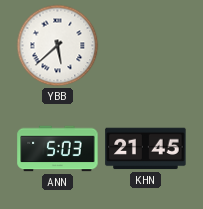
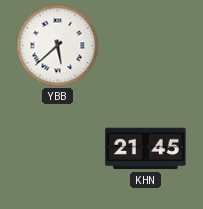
ANN: 5:03 -> none
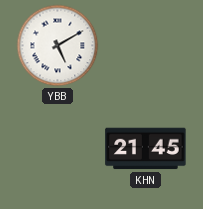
YBB: 5:38 -> 5:10
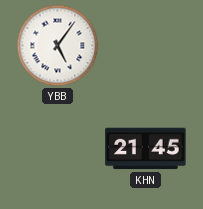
YBB: 5:10 -> 5:06
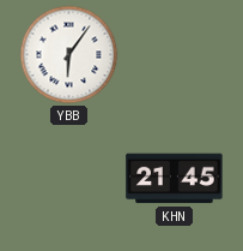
YBB: 5:06 -> 6:06
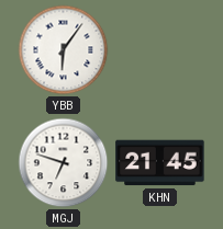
MGJ: none -> 6:48
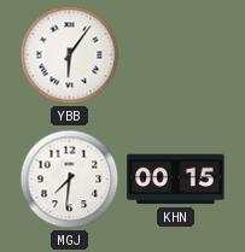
MGJ: 6:48 -> 7:31
KHN: 21:45 -> 00:15
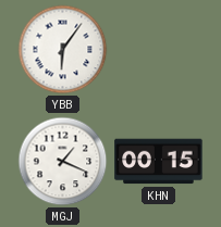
MGJ: 7:31 -> 1:19
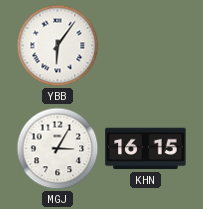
MGJ: 1:19 -> 3:05
KHN: 00:15 -> 16:15
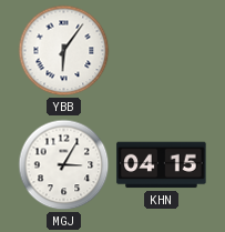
KHN: 16:15 -> 04:15
